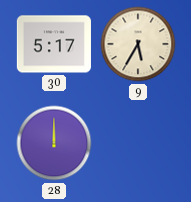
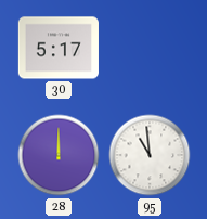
9: 5:35 -> none
95: none -> 10:59
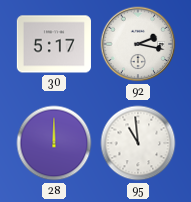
92: none -> 2:17
